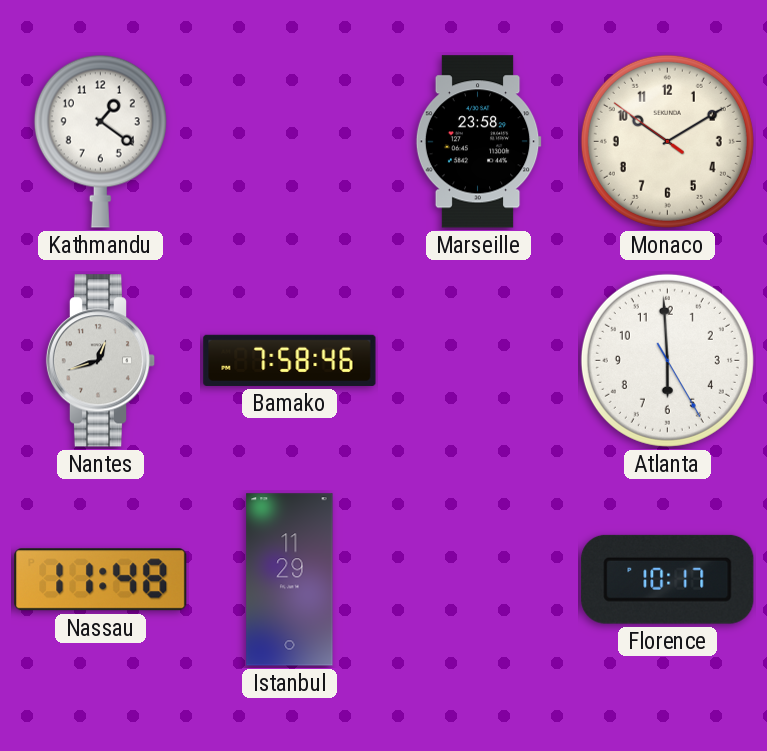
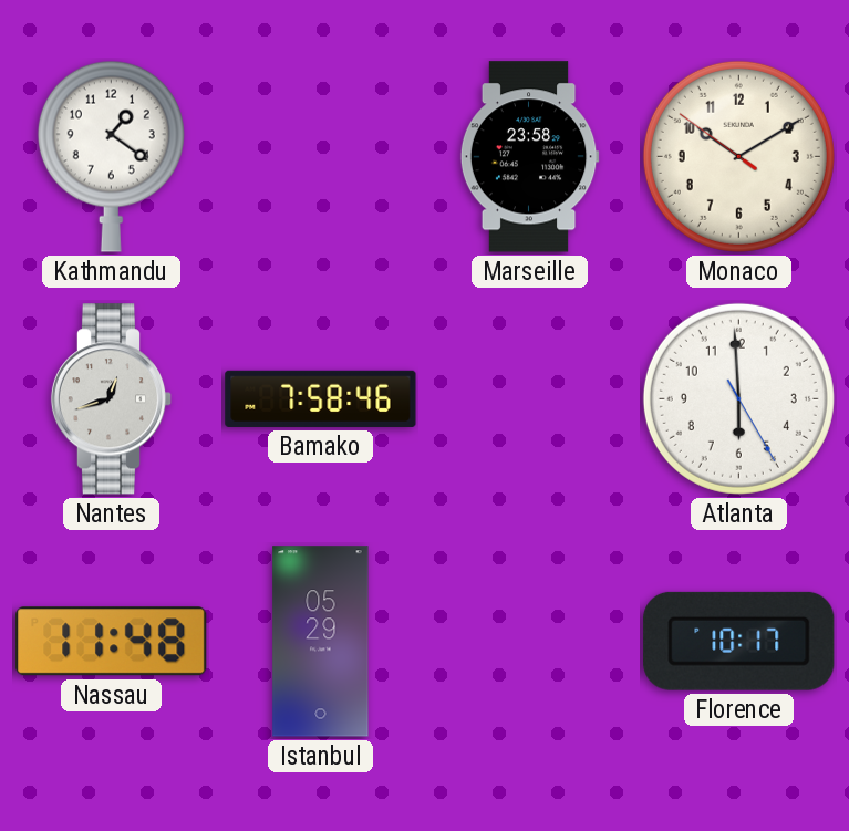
Istanbul: 11:29 -> 05:29
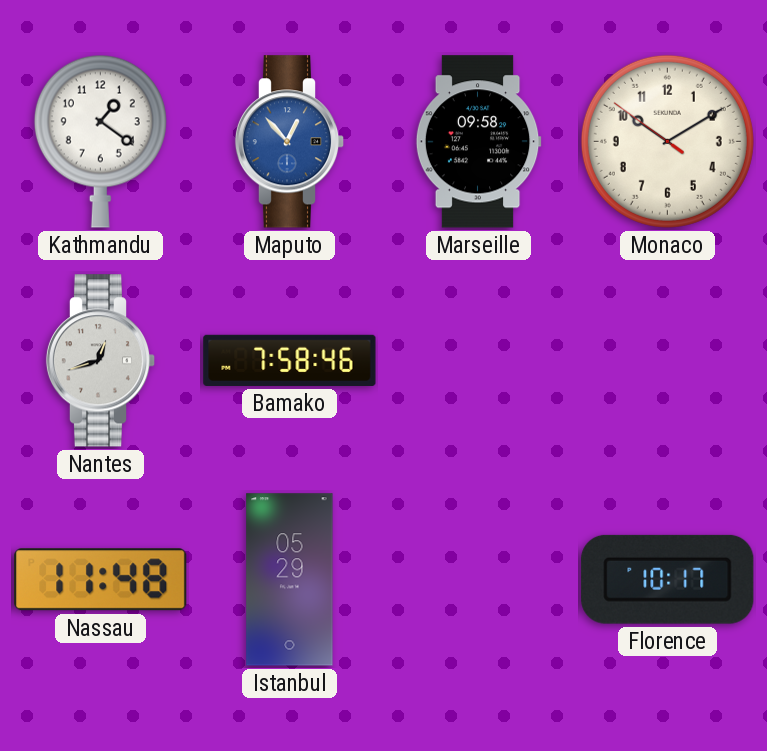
Maputo: none -> 12:53
Marseille: 23:58 -> 09:58
Atlanta: 5:59 -> none
